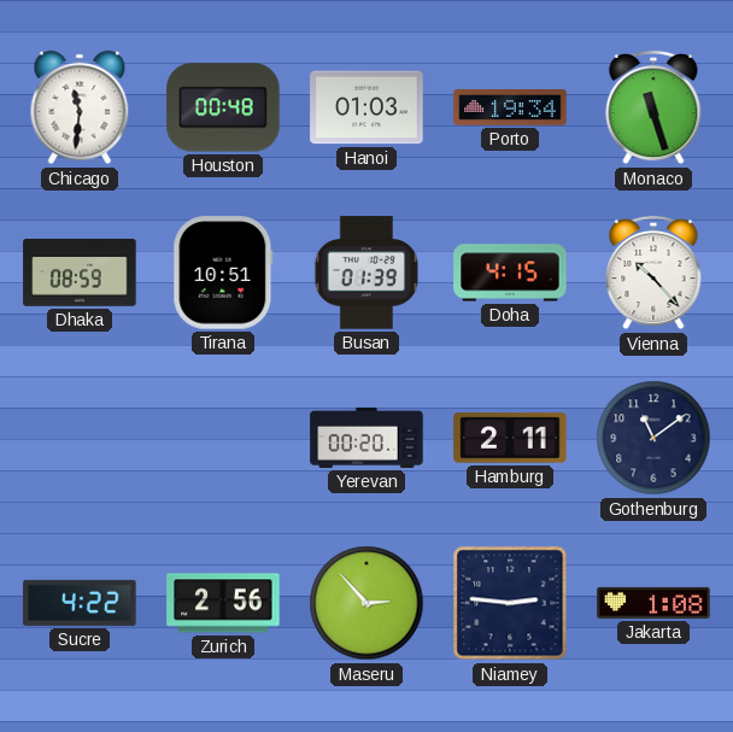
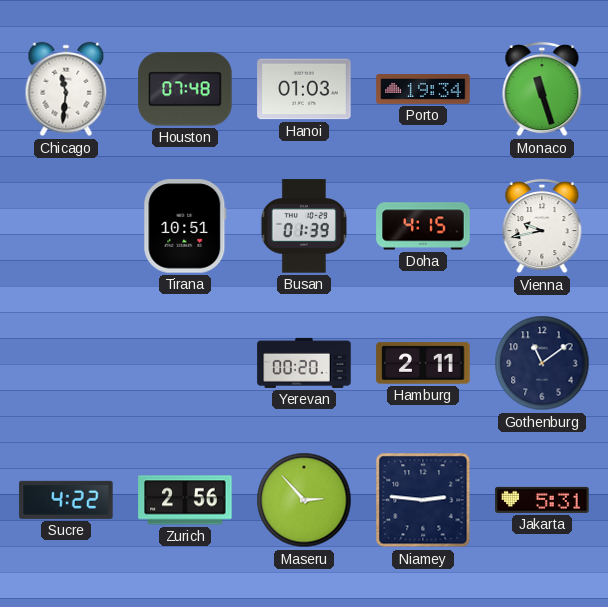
Houston: 00:48 -> 07:48
Dhaka: 08:59 -> none
Vienna: 10:23 -> 9:43
Jakarta: 1:08 -> 5:31
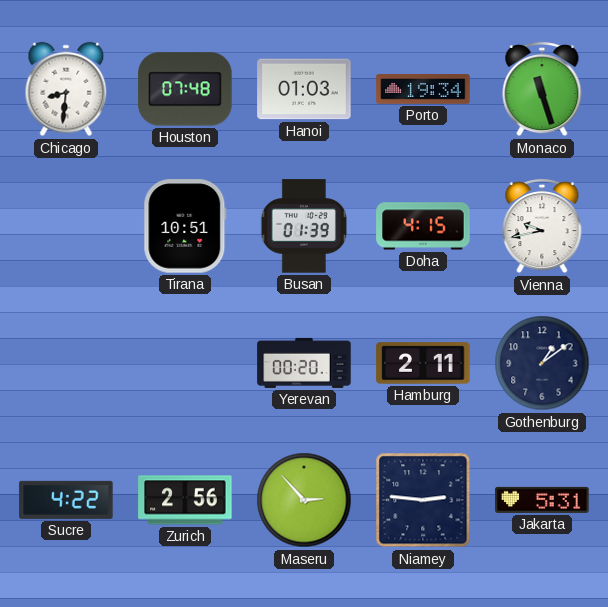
Chicago: 11:31 -> 8:31
Gothenburg: 11:09 -> 1:09
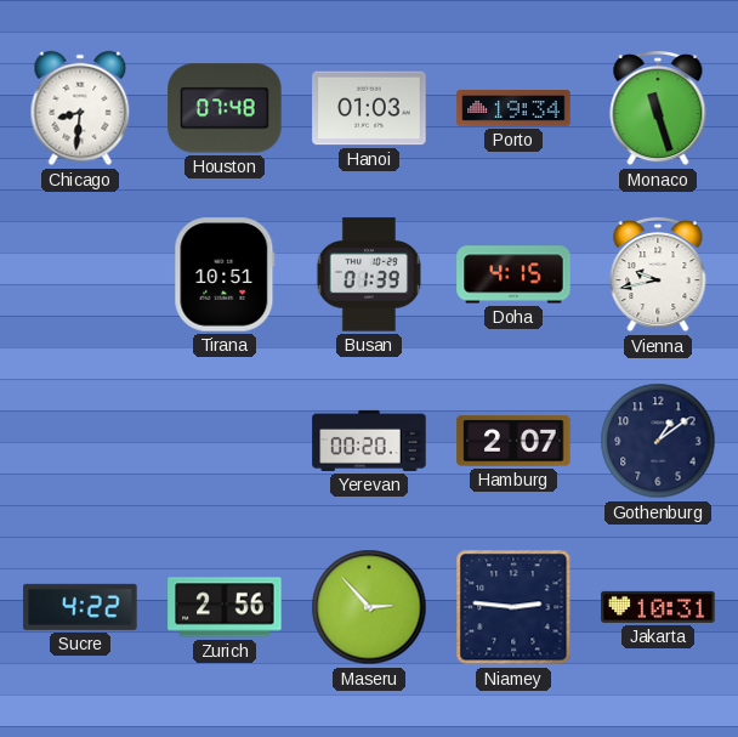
Hamburg: 2:11 -> 2:07
Jakarta: 5:31 -> 10:31
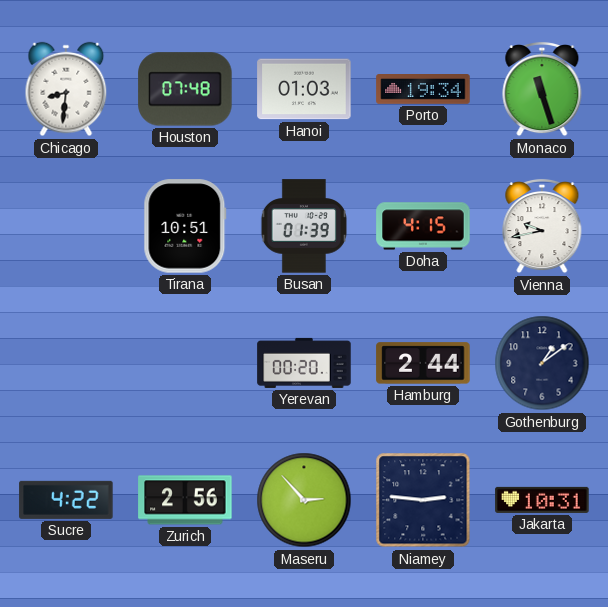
Hamburg: 2:07 -> 2:44
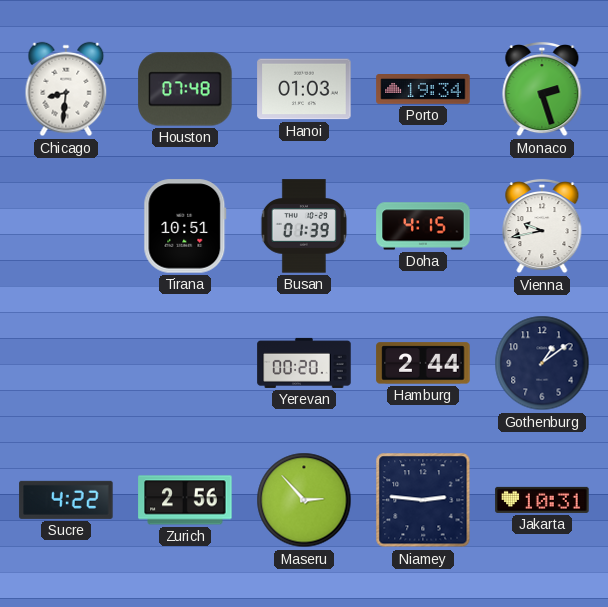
Monaco: 11:27 -> 2:27
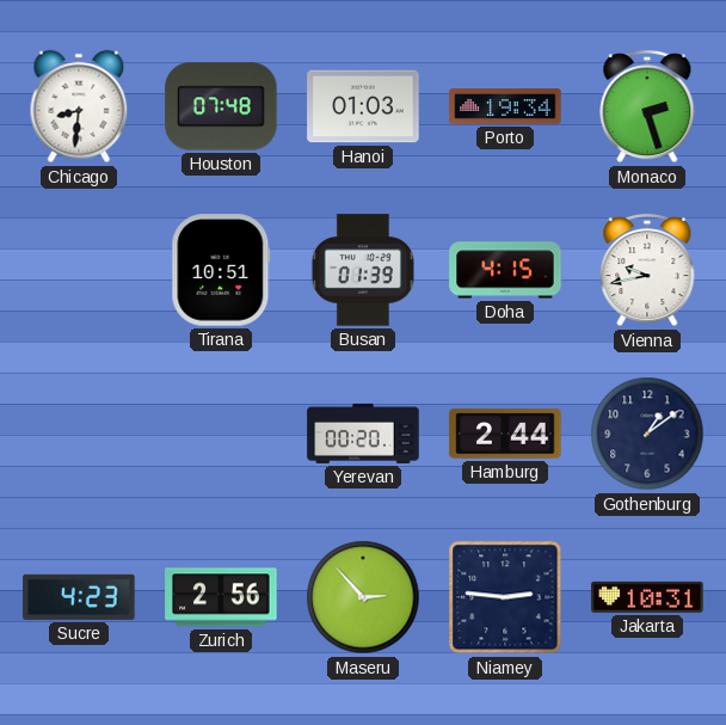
Sucre: 4:22 -> 4:23
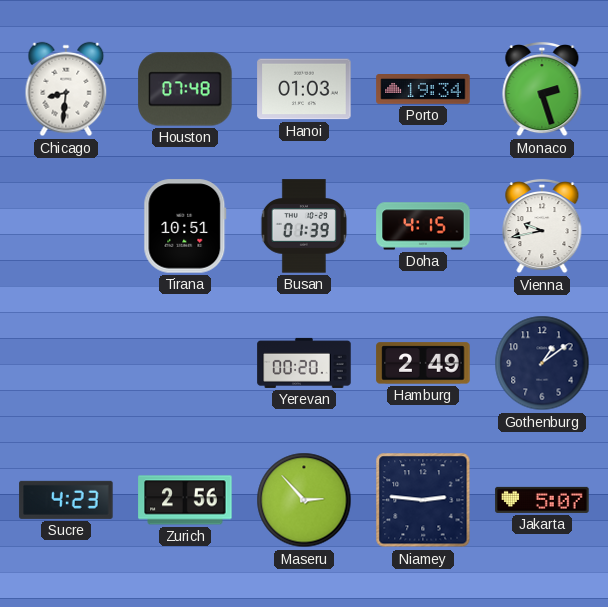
Hamburg: 2:44 -> 2:49
Jakarta: 10:31 -> 5:07
